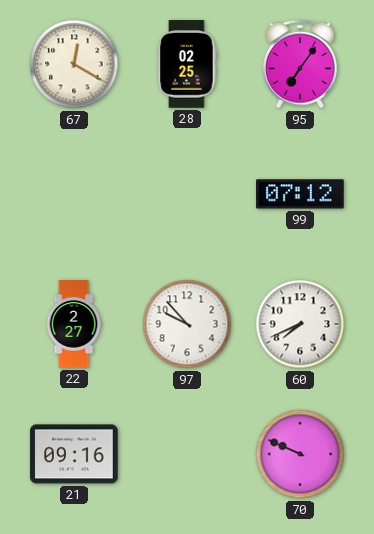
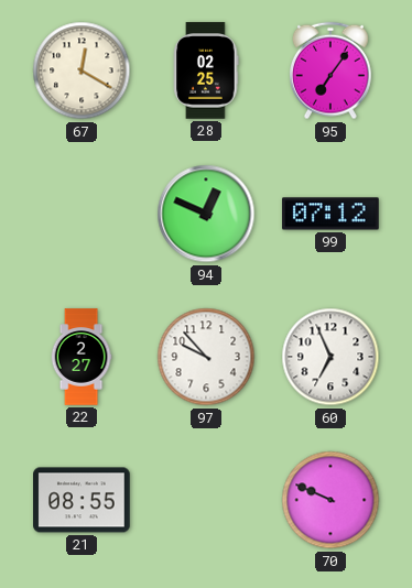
94: none -> 12:49
60: 7:41 -> 6:56
21: 09:16 -> 08:55
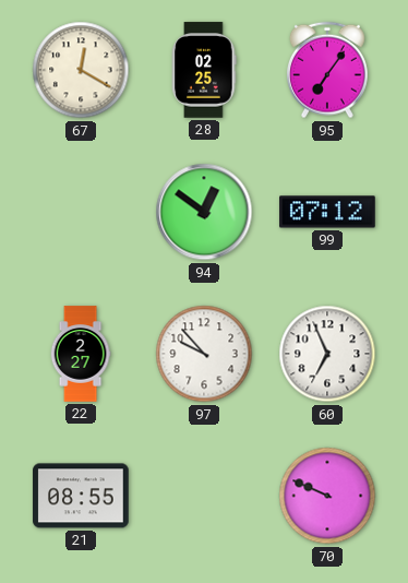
94: 12:49 -> 12:51
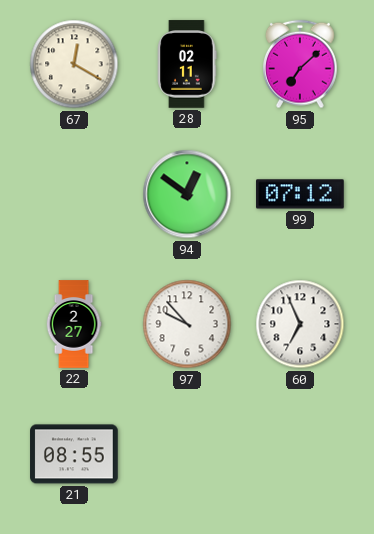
28: 02:25 -> 02:11
95: 7:06 -> 7:08
70: 9:49 -> none
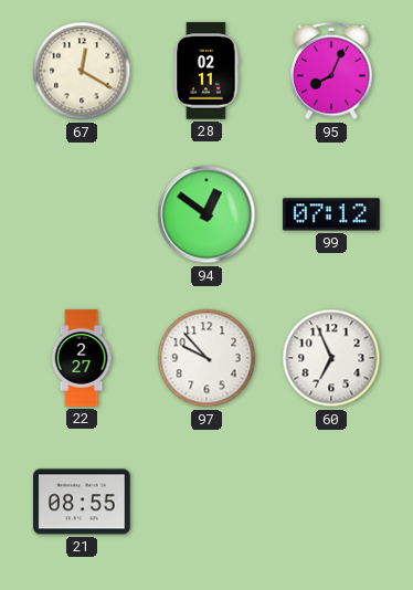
95: 7:08 -> 8:04
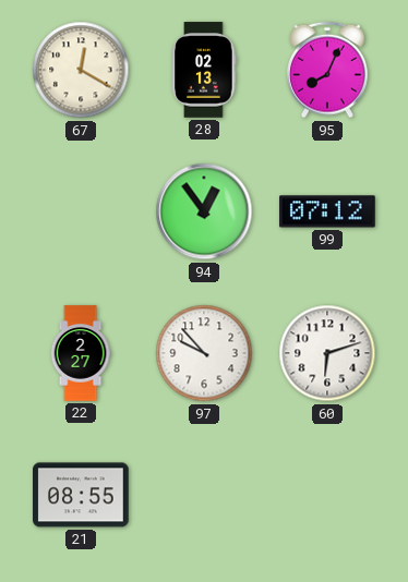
28: 02:11 -> 02:13
94: 12:51 -> 12:54
60: 6:56 -> 6:12
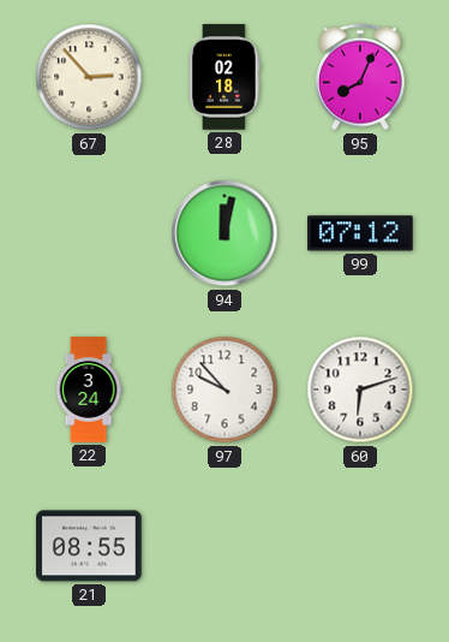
67: 12:20 -> 2:53
28: 02:13 -> 02:18
94: 12:54 -> 12:02
22: 2:27 -> 3:24
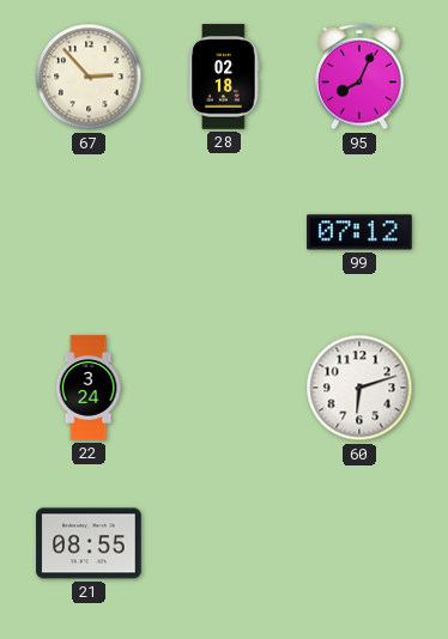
94: 12:02 -> none
97: 9:53 -> none
